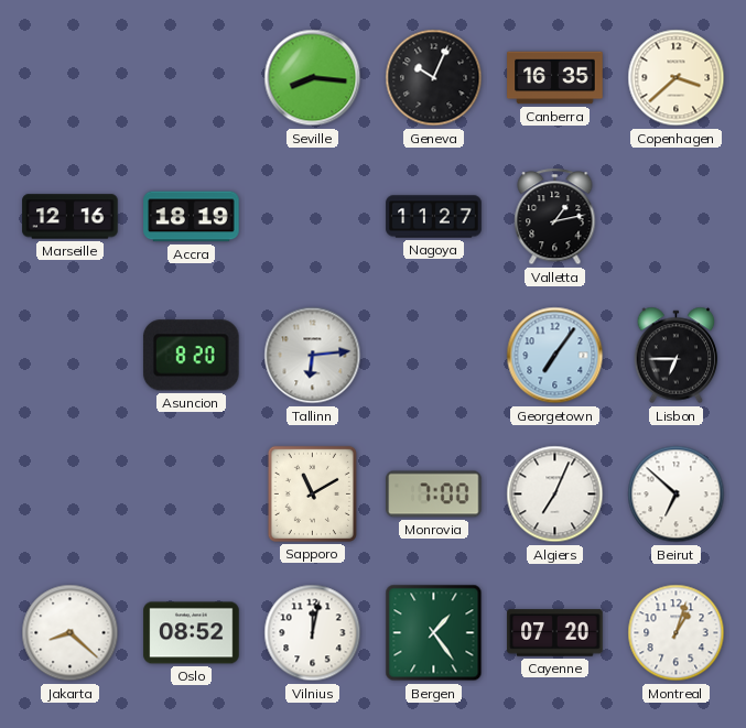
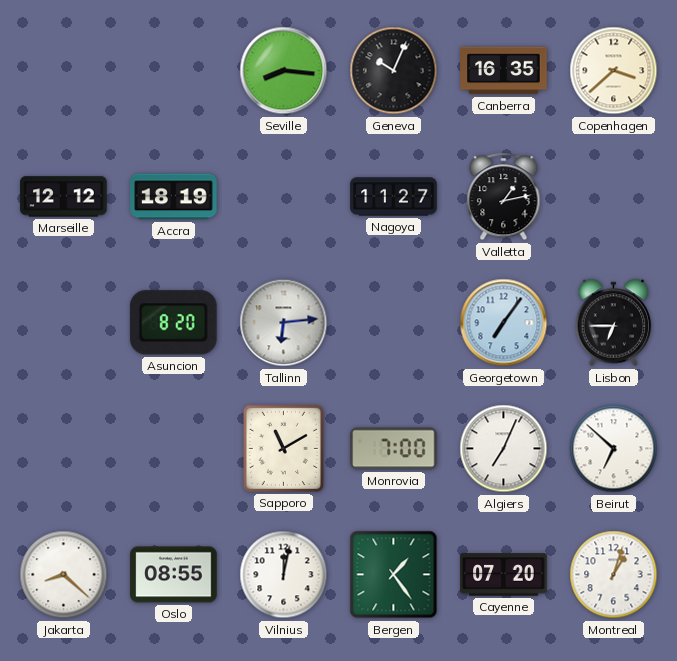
Marseille: 12:16 -> 12:12
Oslo: 08:52 -> 08:55
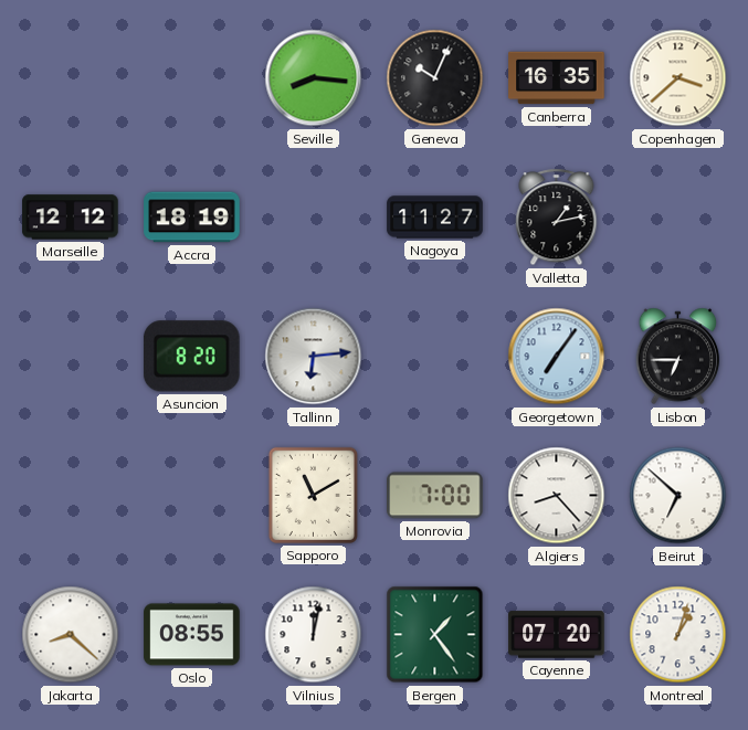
Algiers: 7:04 -> 8:23
